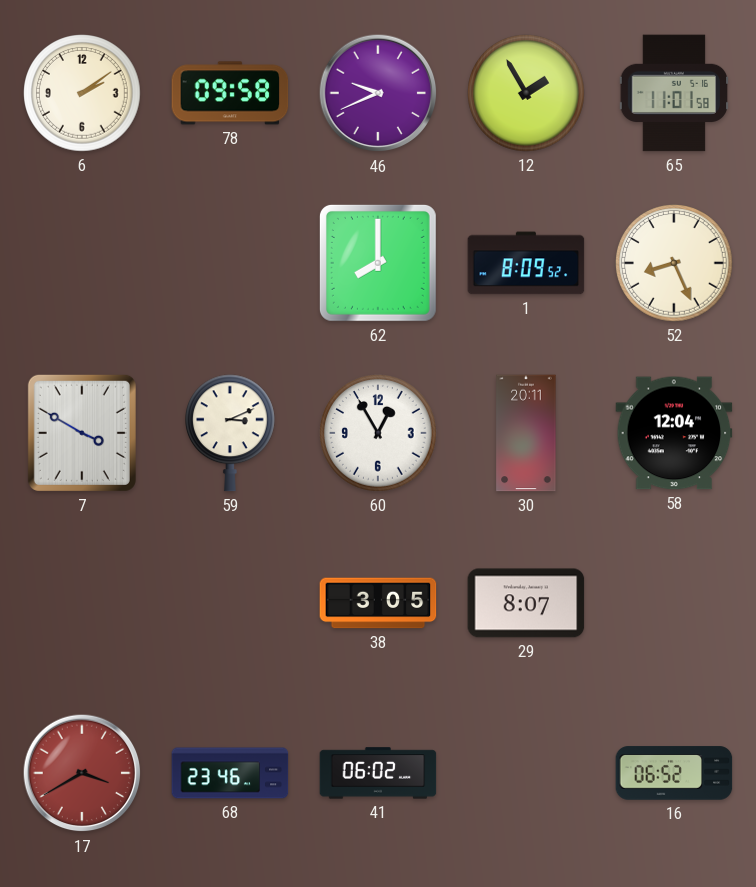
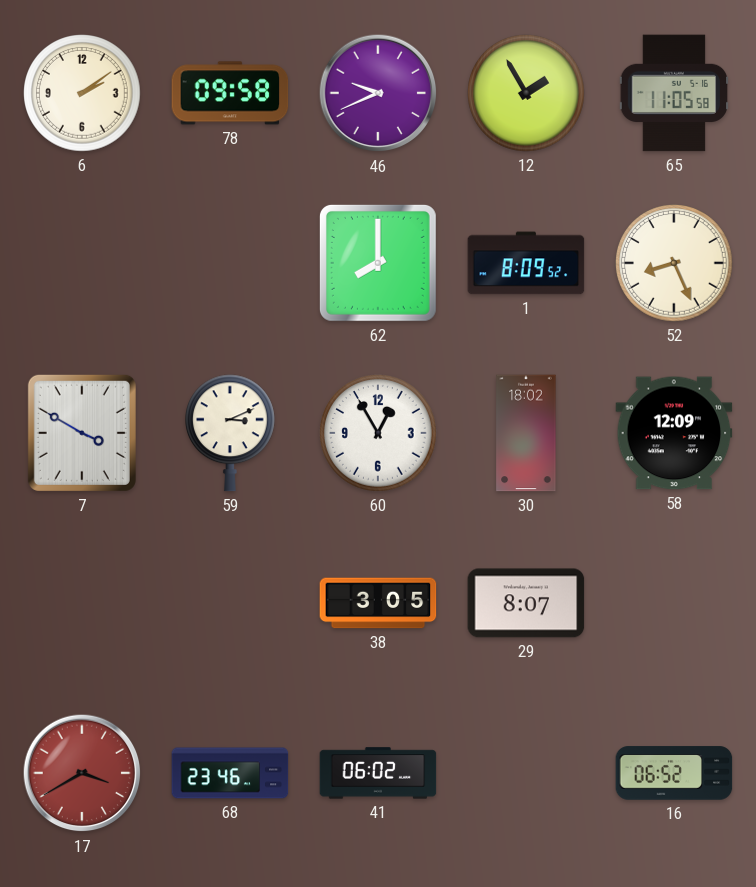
65: 11:01 -> 11:05
30: 20:11 -> 18:02
58: 12:04 -> 12:09
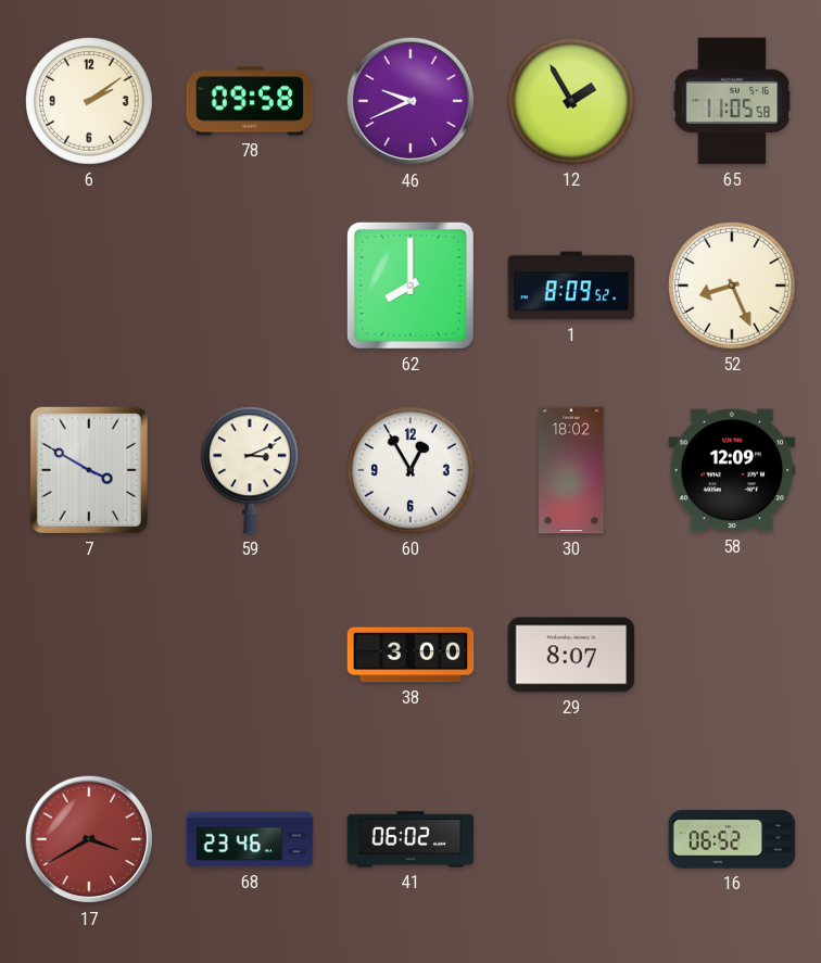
38: 3:05 -> 3:00
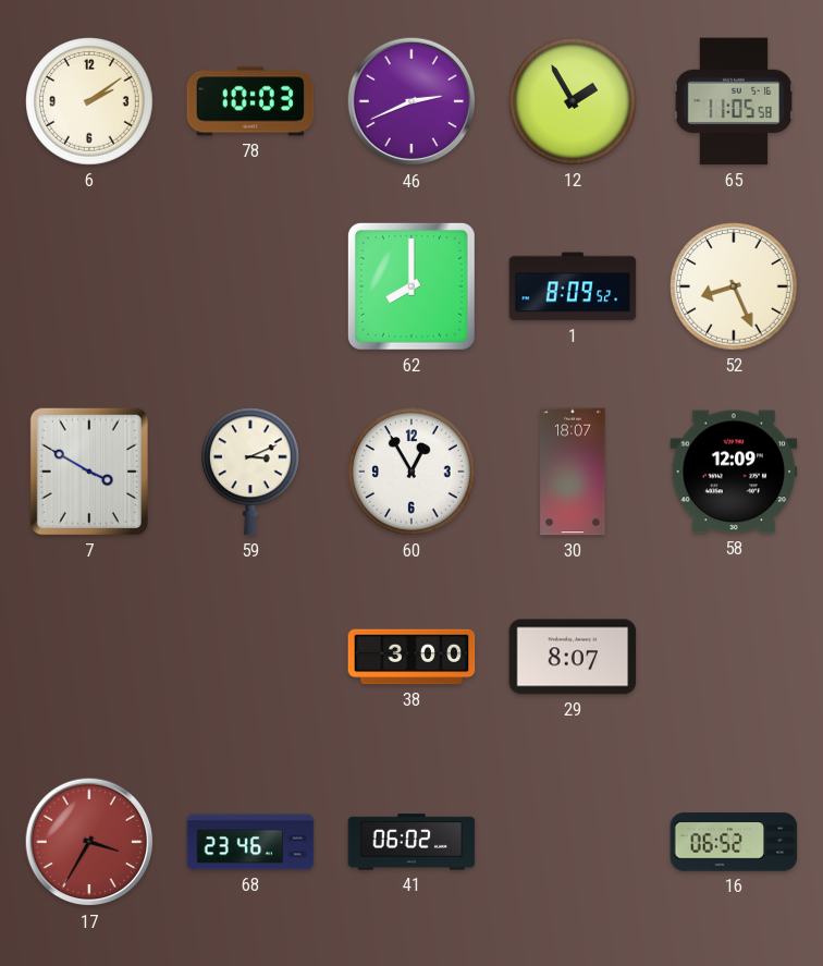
78: 09:58 -> 10:03
46: 9:41 -> 2:41
30: 18:02 -> 18:07
17: 3:40 -> 3:35
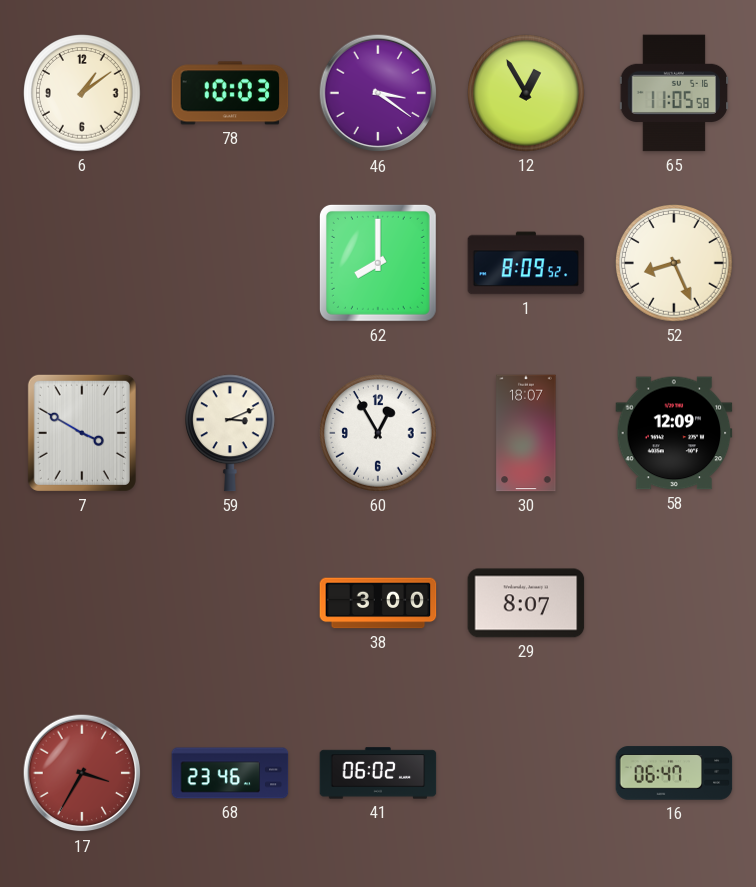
6: 2:09 -> 1:09
46: 2:41 -> 3:21
12: 1:55 -> 12:55
16: 06:52 -> 06:47
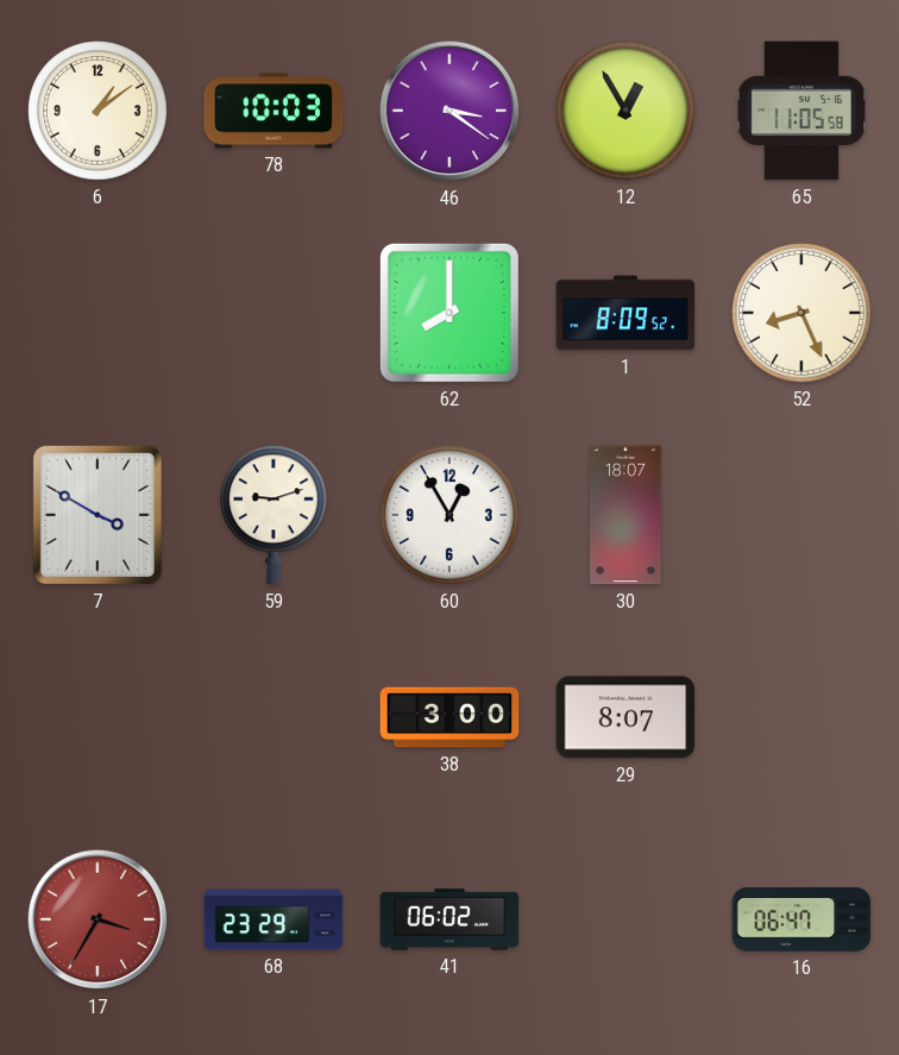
59: 3:11 -> 9:12
58: 12:09 -> none
68: 23:46 -> 23:29
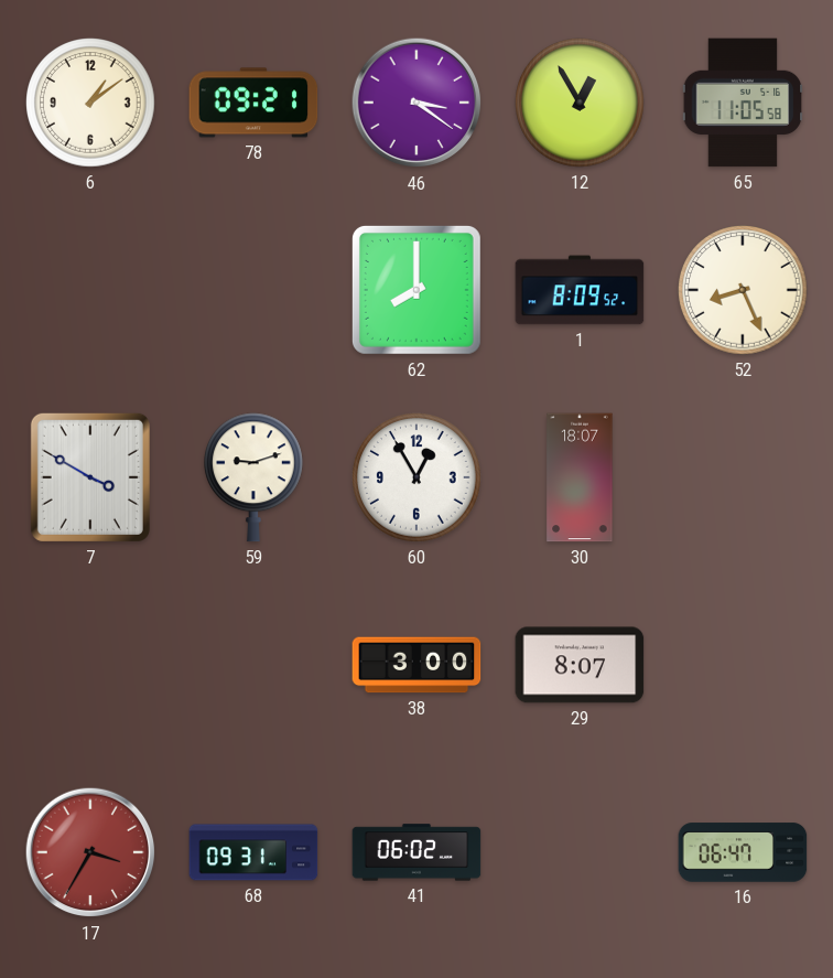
78: 10:03 -> 09:21
68: 23:29 -> 09:31
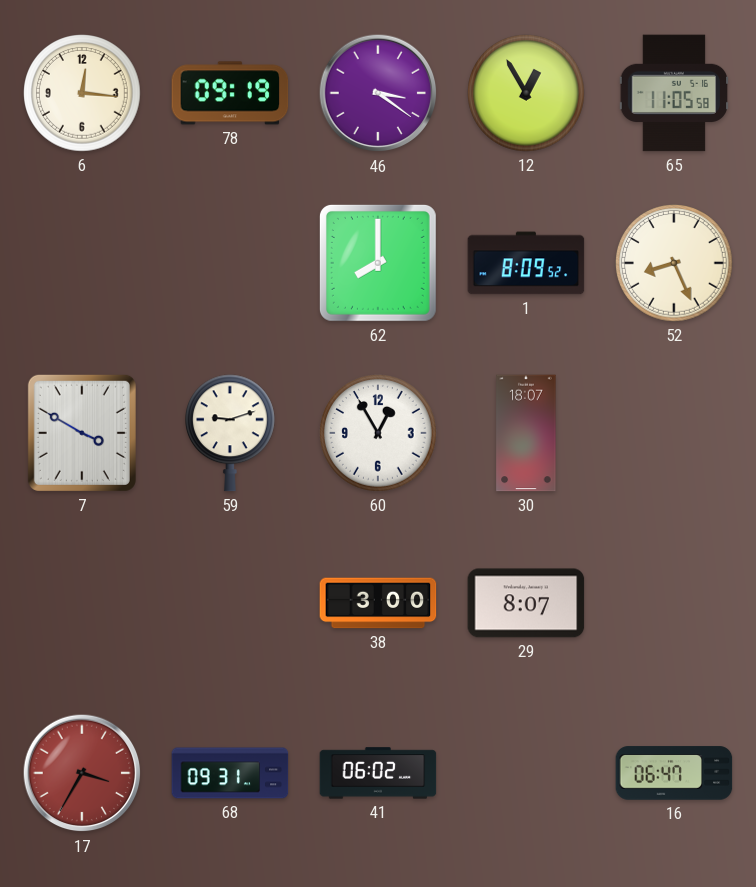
6: 1:09 -> 12:16
78: 09:21 -> 09:19
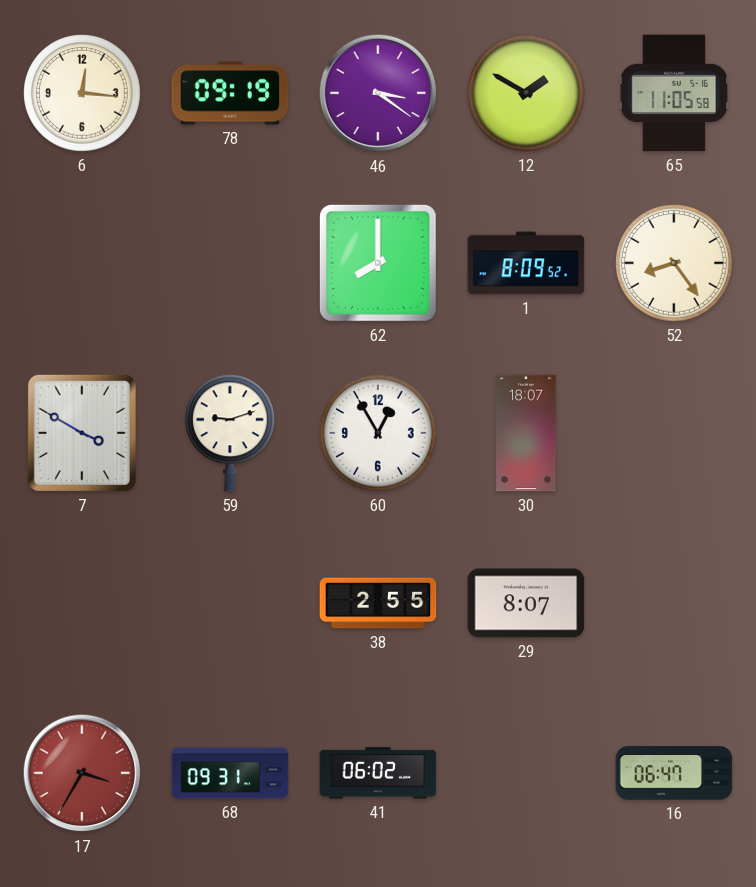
12: 12:55 -> 1:50
52: 8:26 -> 8:24
38: 3:00 -> 2:55
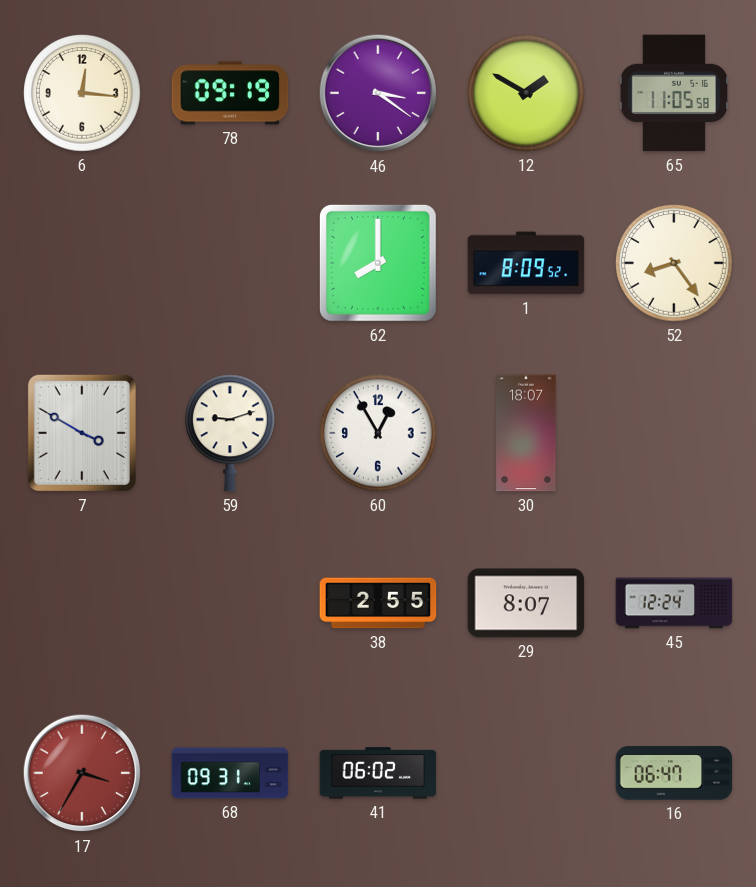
45: none -> 12:24
